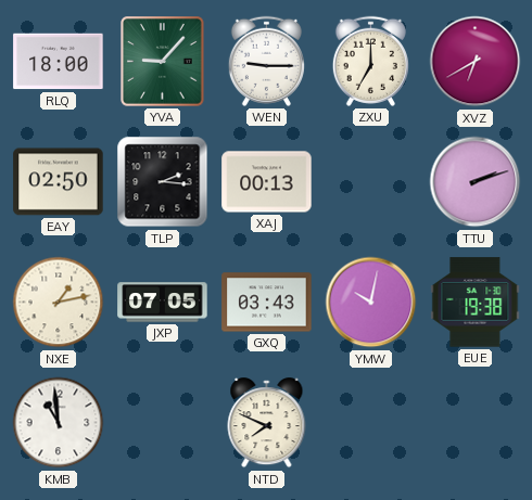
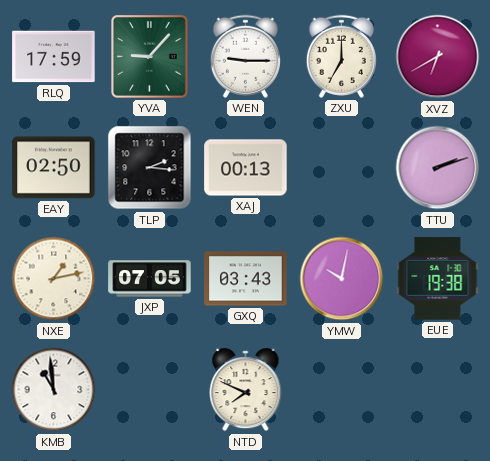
RLQ: 18:00 -> 17:59
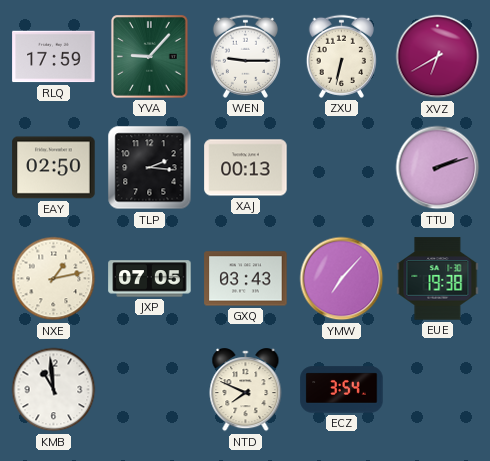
ZXU: 7:00 -> 6:32
YMW: 10:02 -> 7:07
ECZ: none -> 3:54
